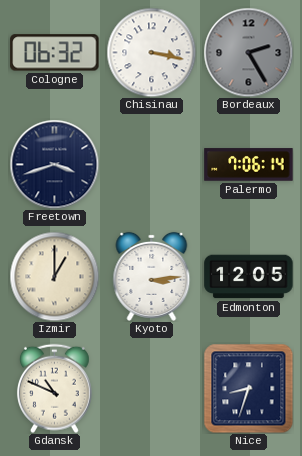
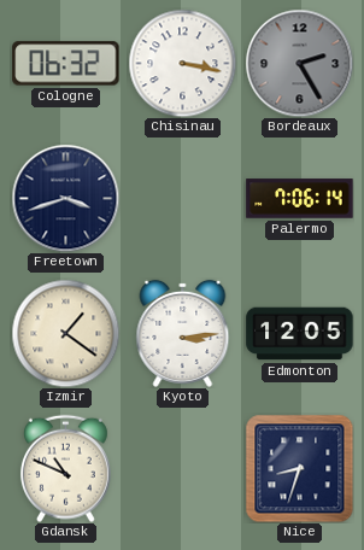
Izmir: 1:00 -> 1:21
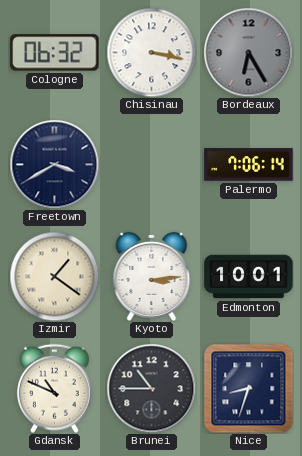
Bordeaux: 2:25 -> 6:25
Freetown: 3:42 -> 3:40
Edmonton: 12:05 -> 10:01
Brunei: none -> 10:45
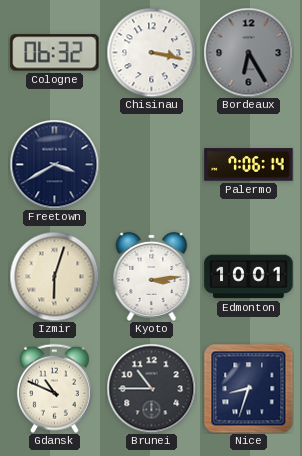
Izmir: 1:21 -> 6:03
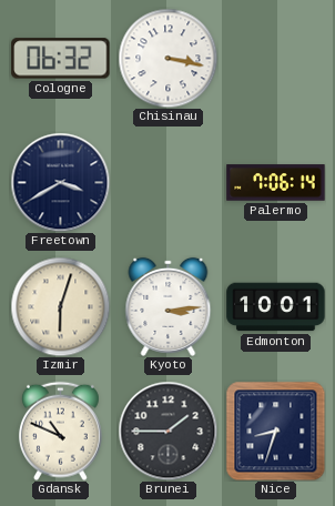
Bordeaux: 6:25 -> none
Brunei: 10:45 -> 1:45
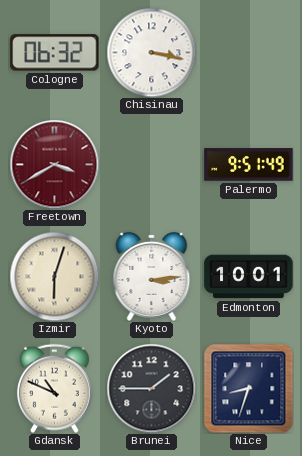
Freetown dial: navy -> burgundy
Palermo: 7:06 -> 9:51
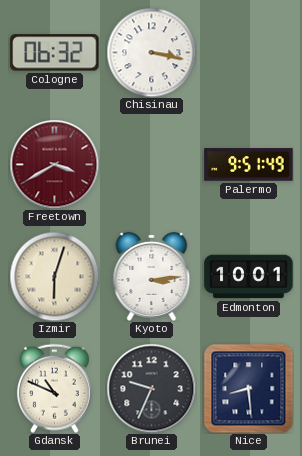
Brunei: 1:45 -> 9:34
Nice: 8:33 -> 8:29
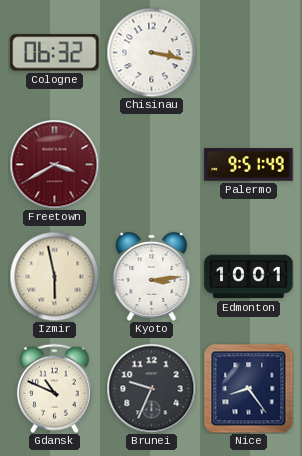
Izmir: 6:03 -> 5:58
Nice: 8:29 -> 8:24
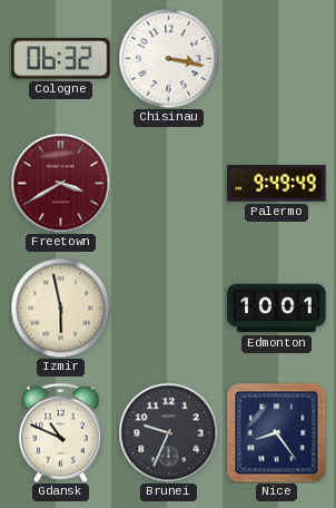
Palermo: 9:51 -> 9:49
Kyoto: 3:14 -> none
